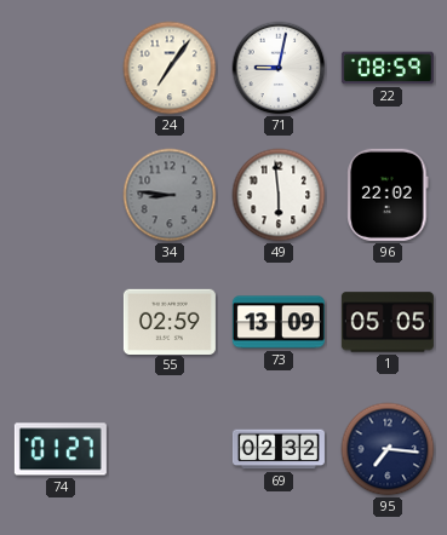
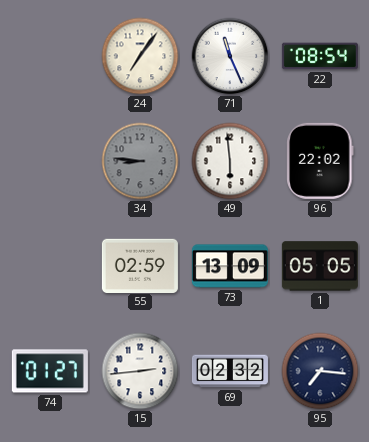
71: 9:02 -> 11:26
22: 08:59 -> 08:54
15: none -> 2:44
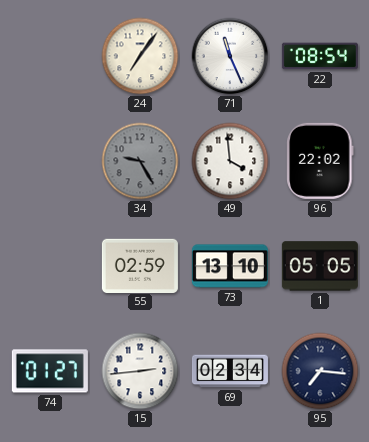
34: 8:46 -> 9:25
49: 5:59 -> 3:59
73: 13:09 -> 13:10
69: 02:32 -> 02:34
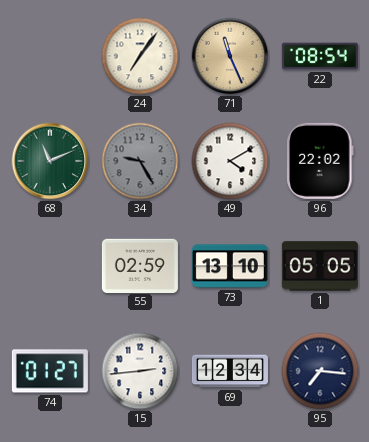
71 dial: white -> champagne
68: none -> 11:11
49: 3:59 -> 4:10
69: 02:34 -> 12:34
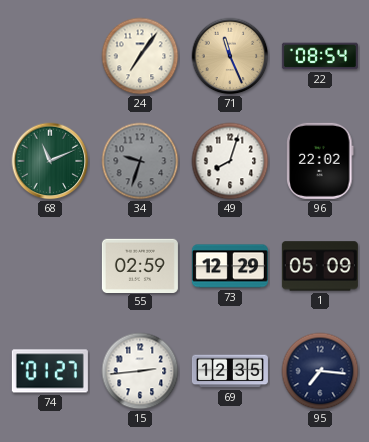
34: 9:25 -> 9:33
49: 4:10 -> 8:03
73: 13:10 -> 12:29
1: 05:05 -> 05:09
69: 12:34 -> 12:35
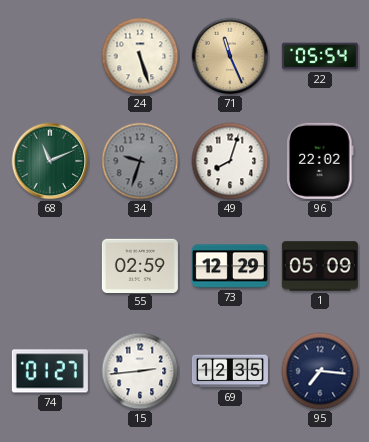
24: 7:06 -> 5:27
22: 08:54 -> 05:54
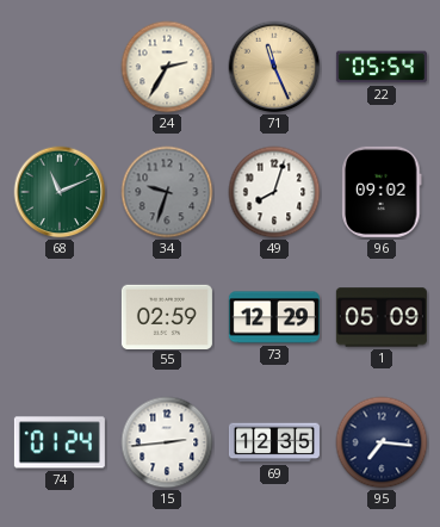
24: 5:27 -> 2:35
96: 22:02 -> 09:02
74: 01:27 -> 01:24
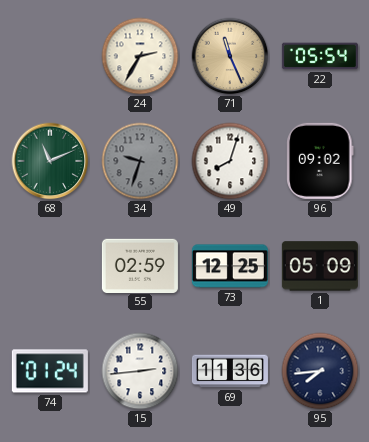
73: 12:29 -> 12:25
69: 12:35 -> 11:36
95: 7:16 -> 7:44
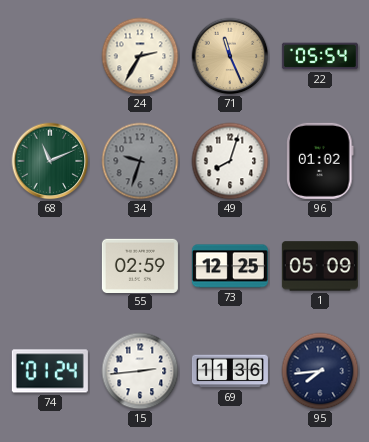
96: 09:02 -> 01:02
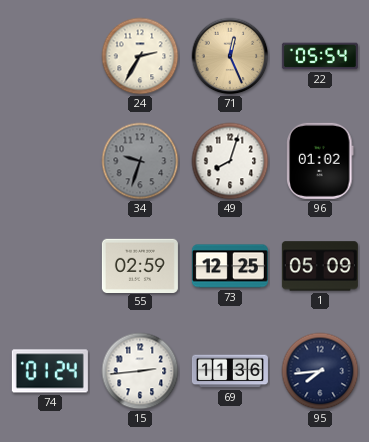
71: 11:26 -> 12:26
68: 11:11 -> none
